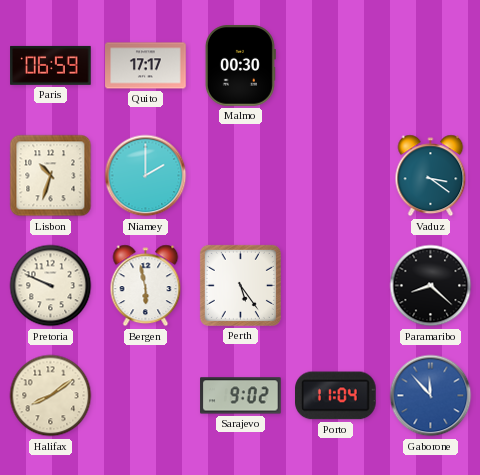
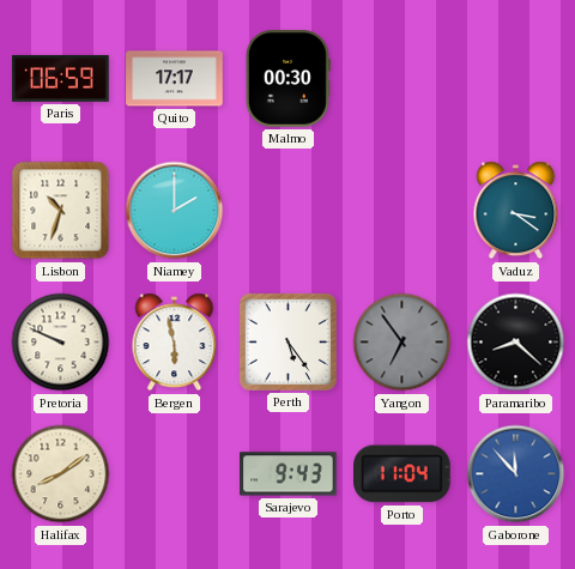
Yangon: none -> 6:54
Sarajevo: 9:02 -> 9:43
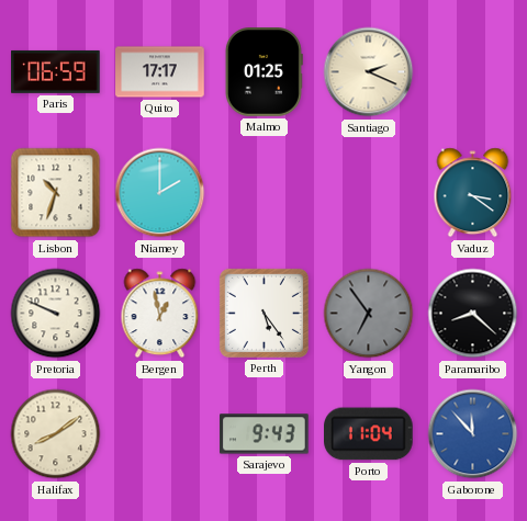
Malmo: 00:30 -> 01:25
Santiago: none -> 2:19
Bergen: 5:58 -> 12:58
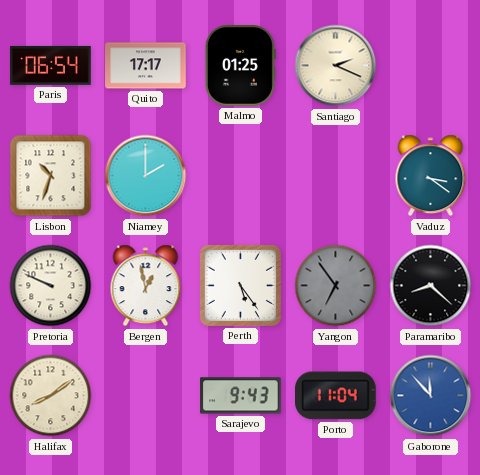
Paris: 06:59 -> 06:54
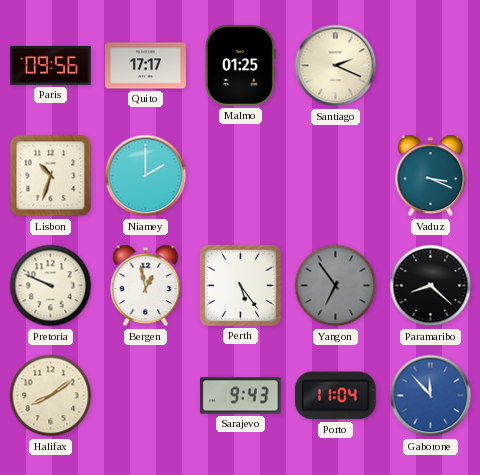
Paris: 06:54 -> 09:56
Vaduz: 3:21 -> 3:19
